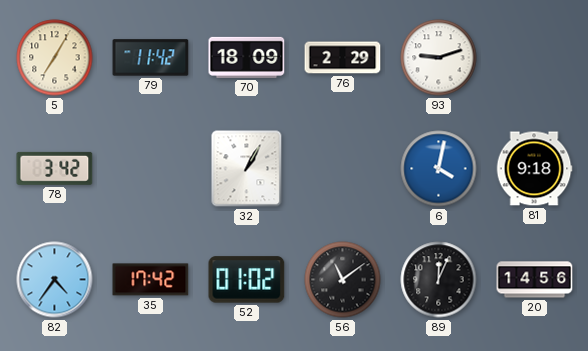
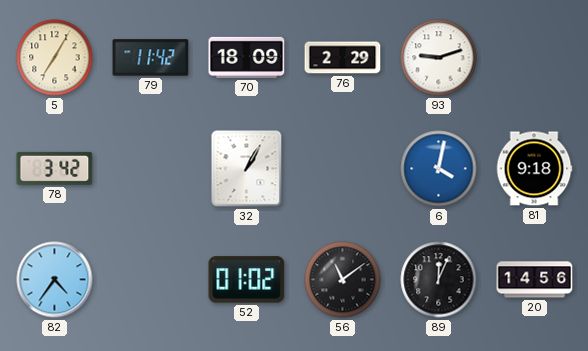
35: 17:42 -> none
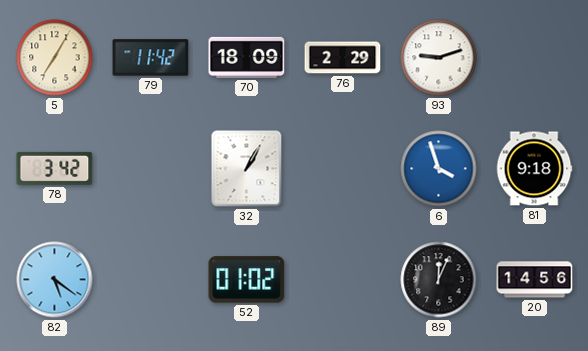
6: 4:02 -> 3:57
82: 4:36 -> 5:21
56: 11:09 -> none
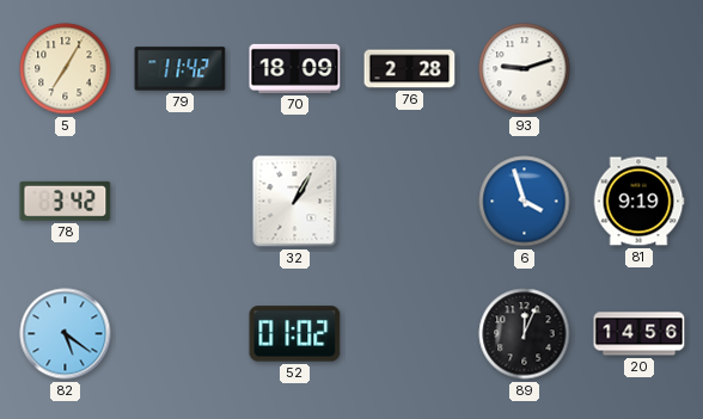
76: 2:29 -> 2:28
81: 9:18 -> 9:19
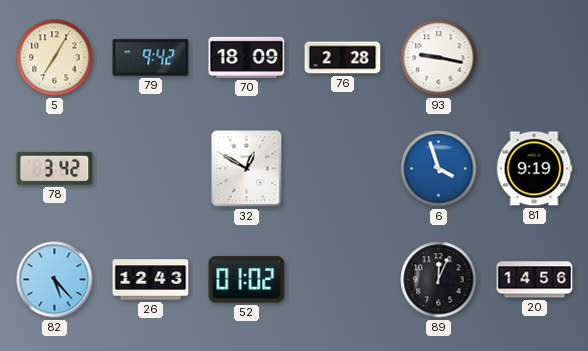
79: 11:42 -> 9:42
93: 9:12 -> 9:17
32: 1:05 -> 12:50
82: 5:21 -> 5:23
26: none -> 12:43
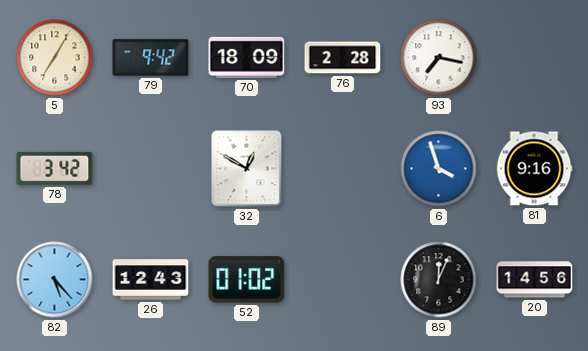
93: 9:17 -> 7:17
81: 9:19 -> 9:16
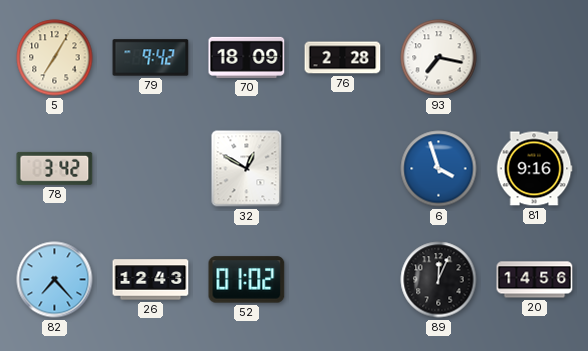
82: 5:23 -> 7:23
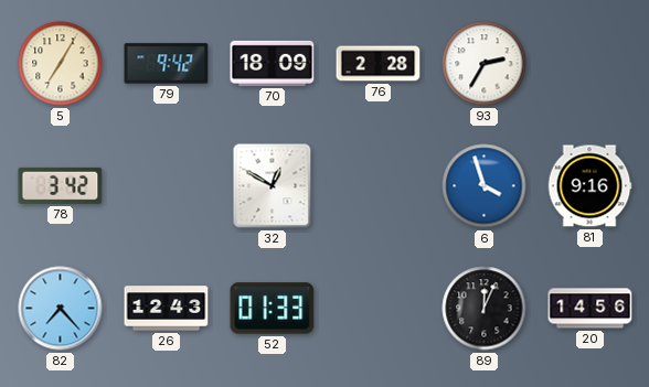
93: 7:17 -> 2:35
52: 01:02 -> 01:33
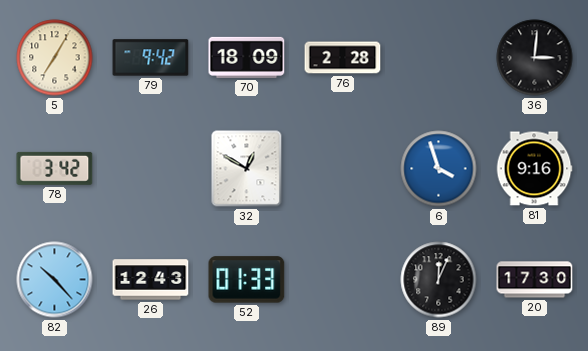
93: 2:35 -> none
36: none -> 3:01
82: 7:23 -> 10:23
20: 14:56 -> 17:30
